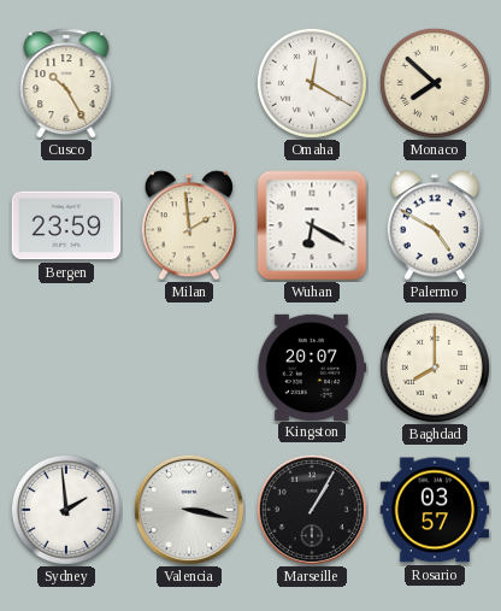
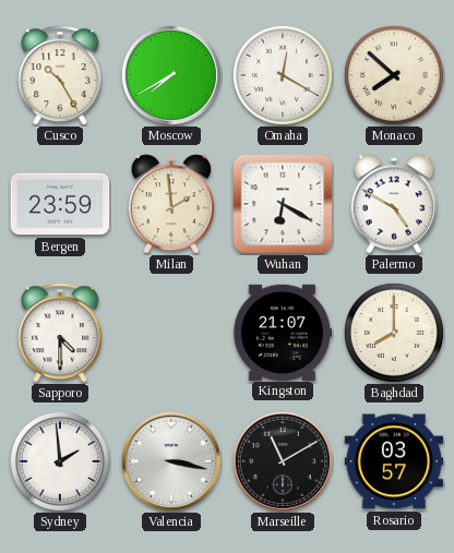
Moscow: none -> 7:40
Sapporo: none -> 4:30
Kingston: 20:07 -> 21:07
Marseille: 1:05 -> 11:10
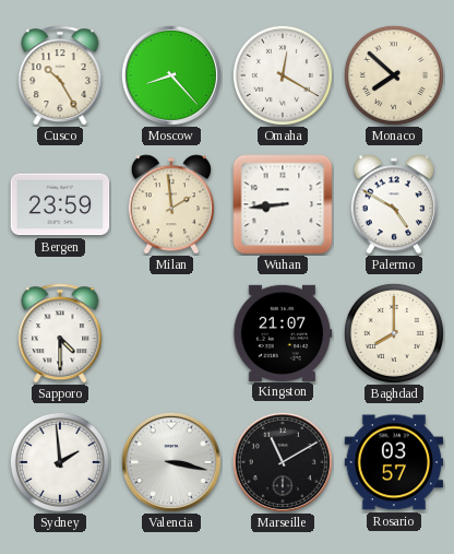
Moscow: 7:40 -> 8:23
Wuhan: 6:20 -> 8:44
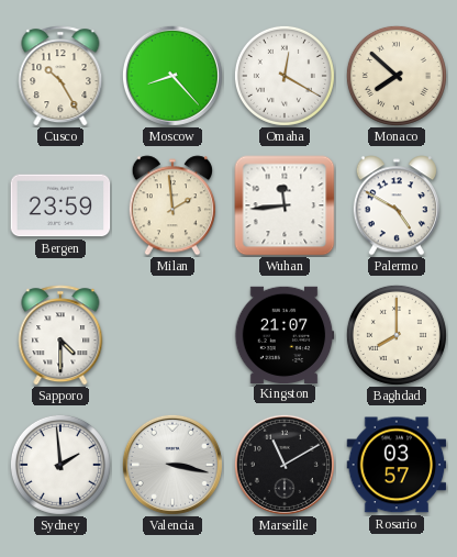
Wuhan: 8:44 -> 11:44
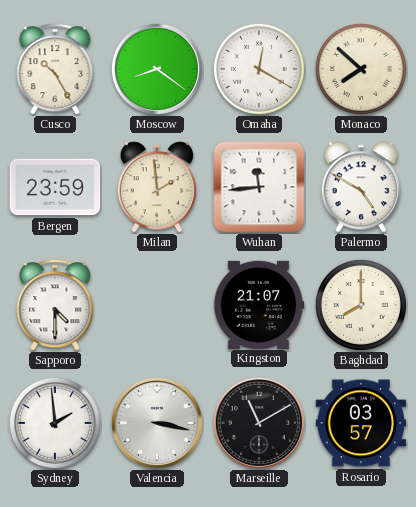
Moscow: 8:23 -> 8:21
